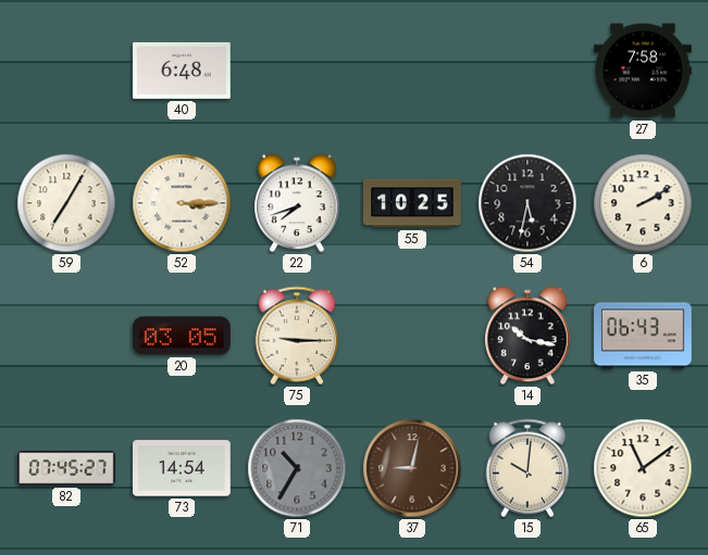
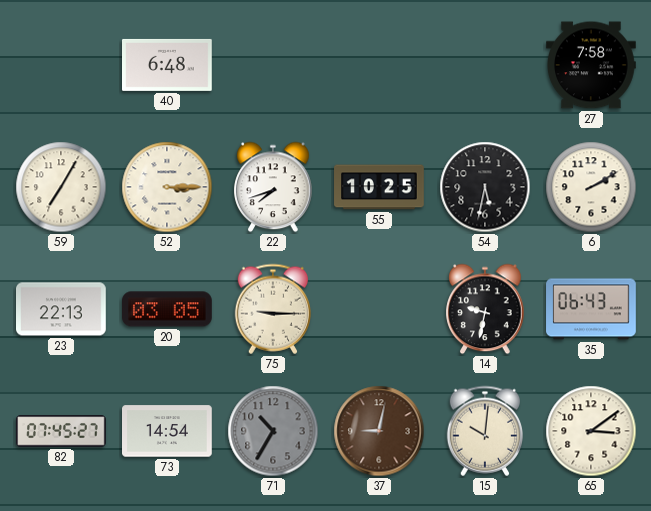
23: none -> 22:13
14: 10:17 -> 9:32
65: 11:09 -> 3:09
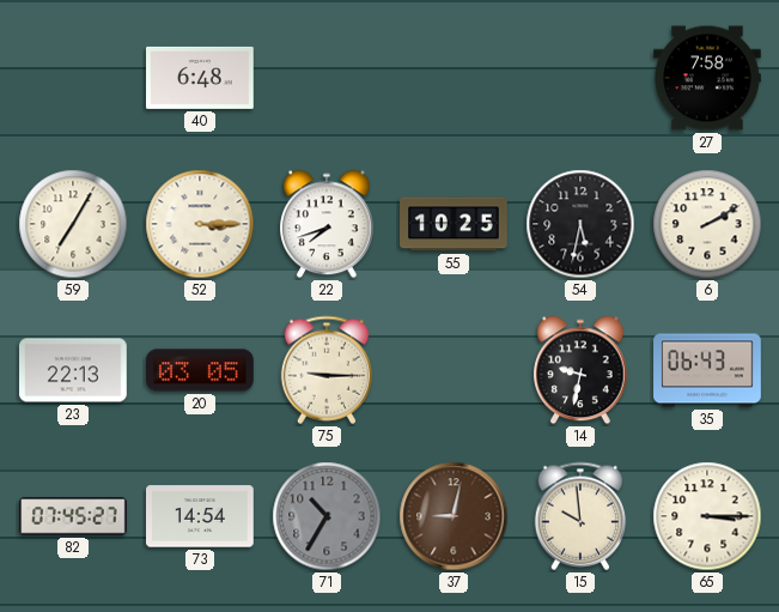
15: 10:01 -> 9:59
65: 3:09 -> 3:15
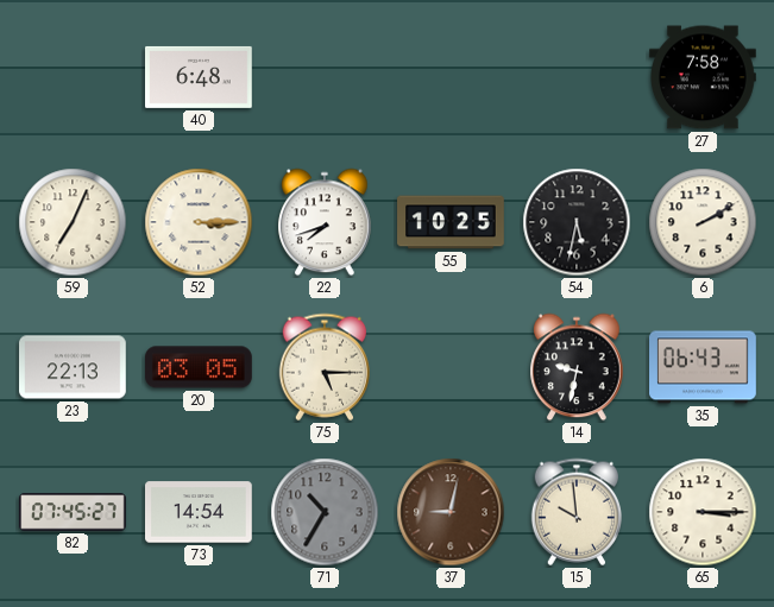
59: 7:05 -> 7:04
75: 9:15 -> 5:15
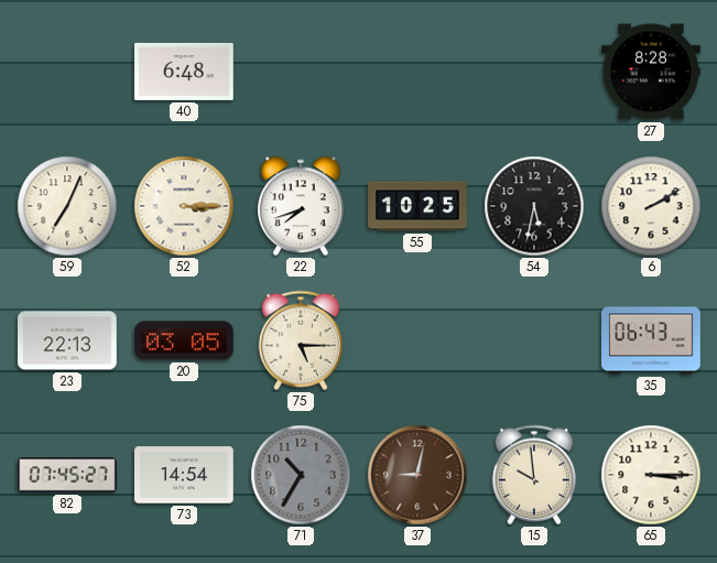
27: 7:58 -> 8:28
14: 9:32 -> none
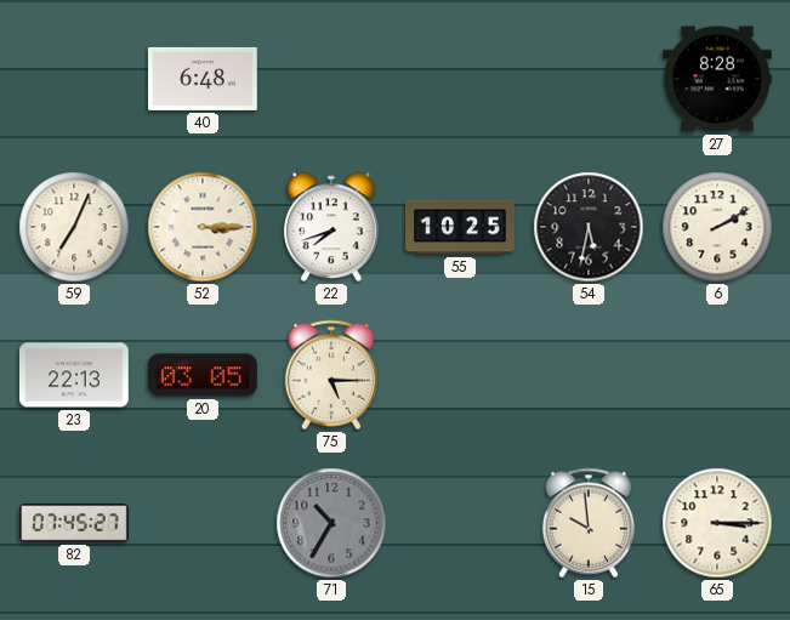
35: 06:43 -> none
73: 14:54 -> none
37: 9:02 -> none
